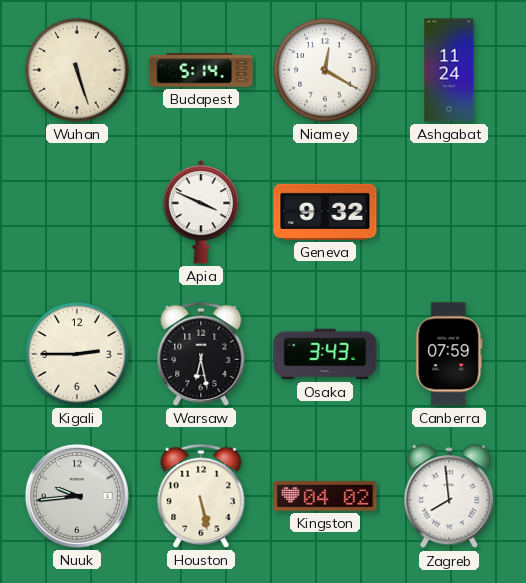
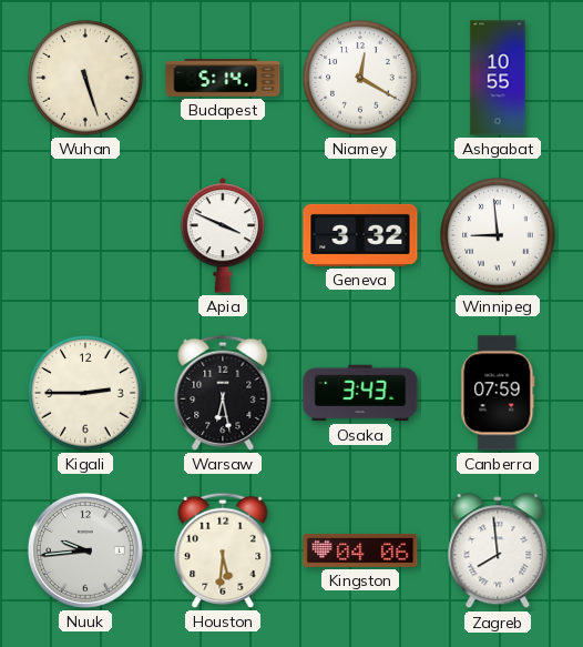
Ashgabat: 11:24 -> 10:55
Geneva: 9:32 -> 3:32
Winnipeg: none -> 8:59
Houston: 5:28 -> 5:31
Kingston: 04:02 -> 04:06
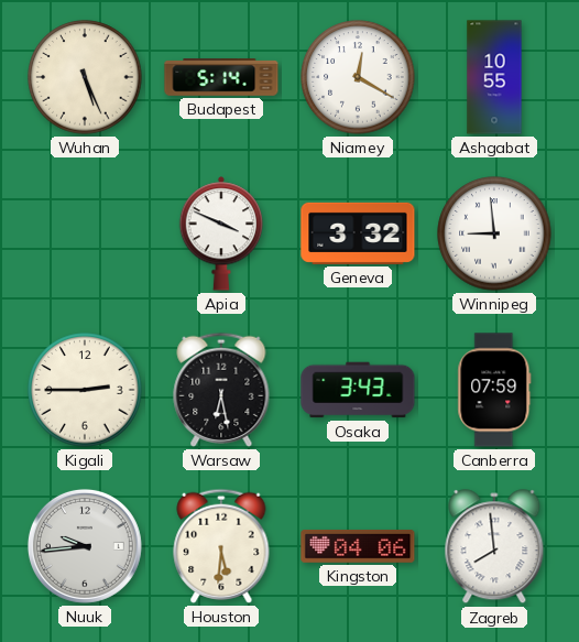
Wuhan: 5:27 -> 5:26
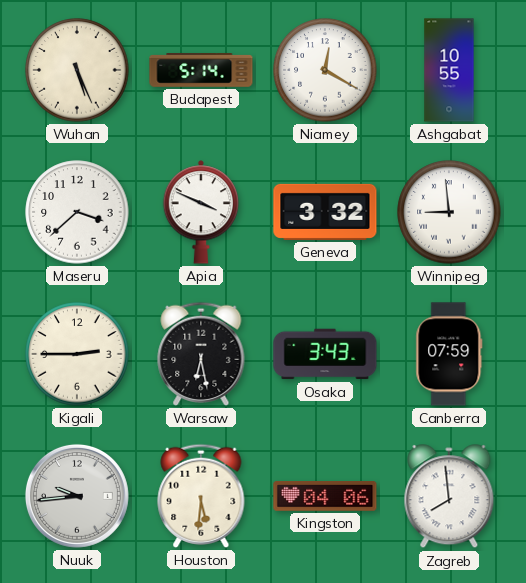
Maseru: none -> 3:38
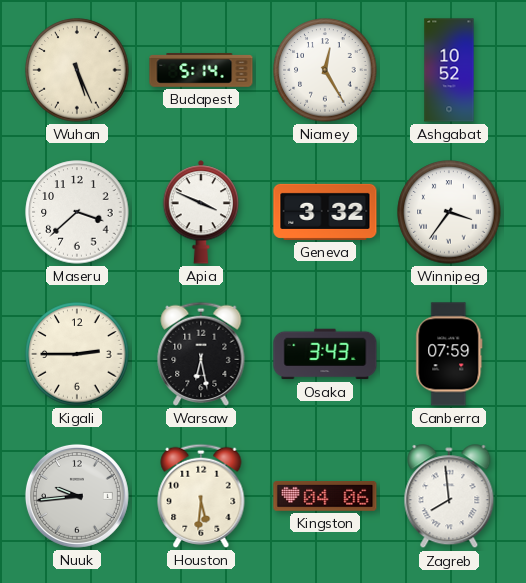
Niamey: 12:20 -> 12:25
Ashgabat: 10:55 -> 10:52
Winnipeg: 8:59 -> 3:36
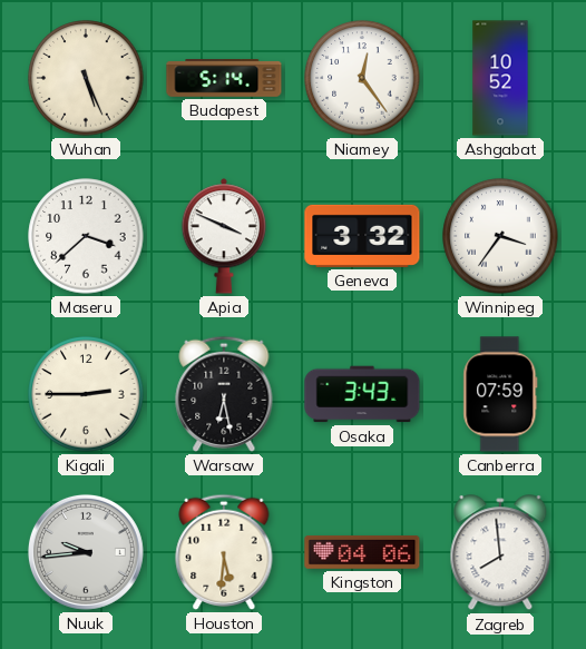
Niamey: 12:25 -> 12:24
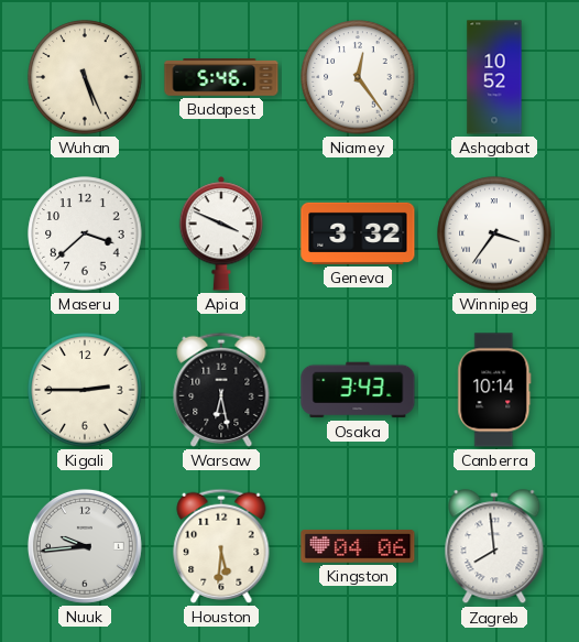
Budapest: 5:14 -> 5:46
Canberra: 07:59 -> 10:14
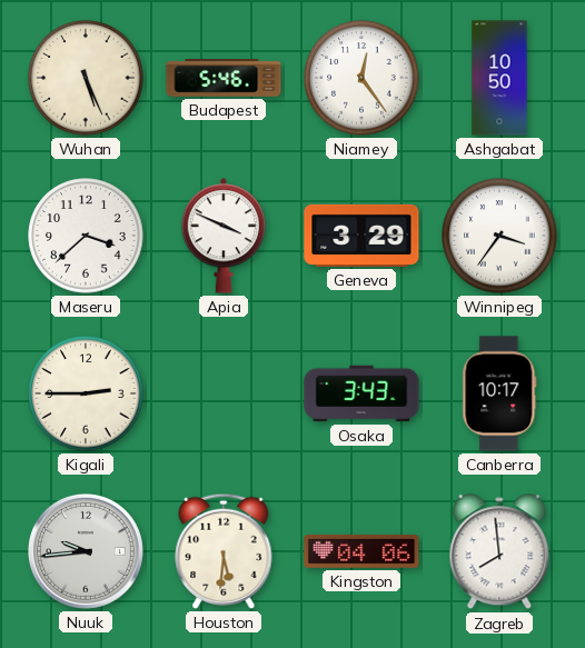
Ashgabat: 10:52 -> 10:50
Geneva: 3:32 -> 3:29
Warsaw: 6:28 -> none
Canberra: 10:14 -> 10:17
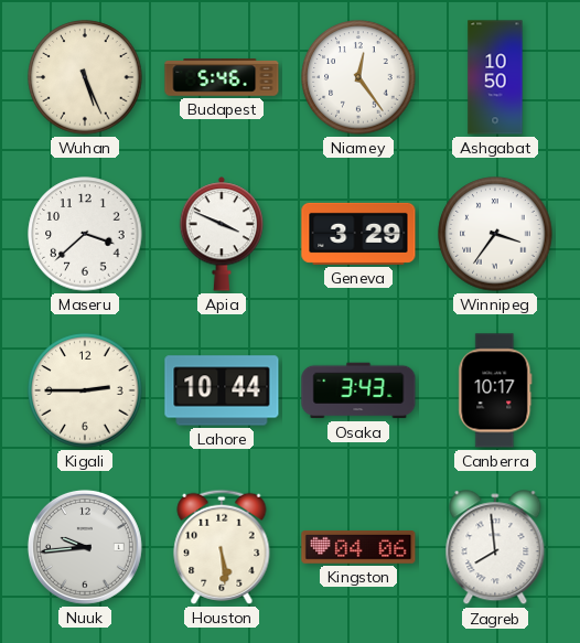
Lahore: none -> 10:44
Houston: 5:31 -> 5:29
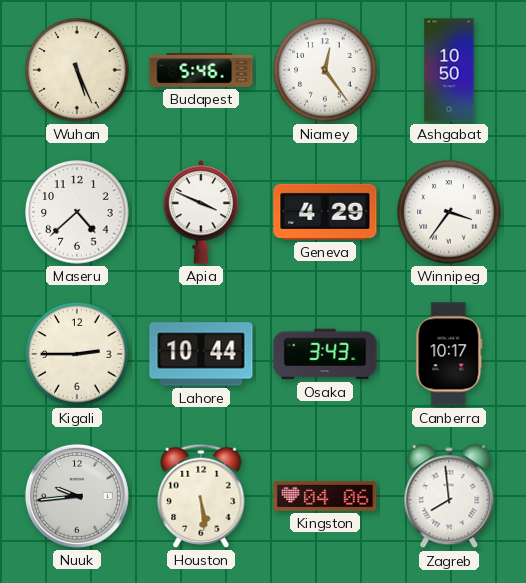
Maseru: 3:38 -> 4:38
Geneva: 3:29 -> 4:29
